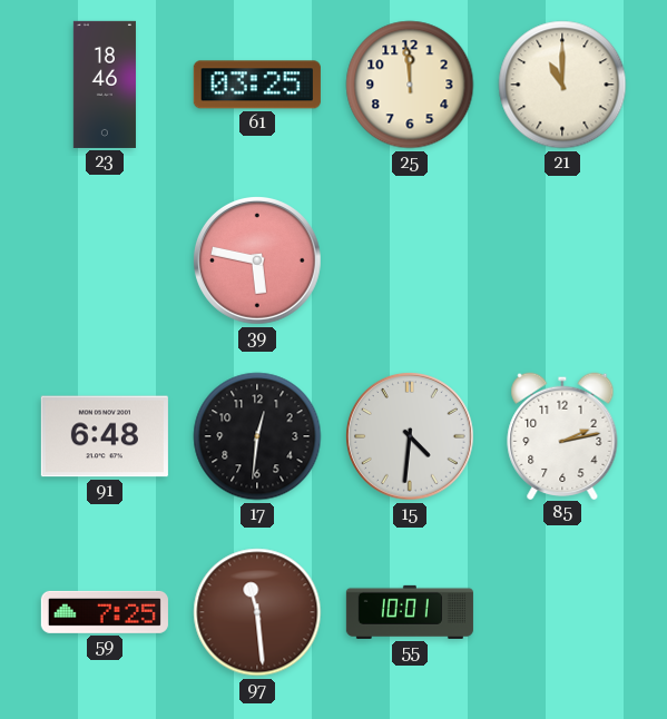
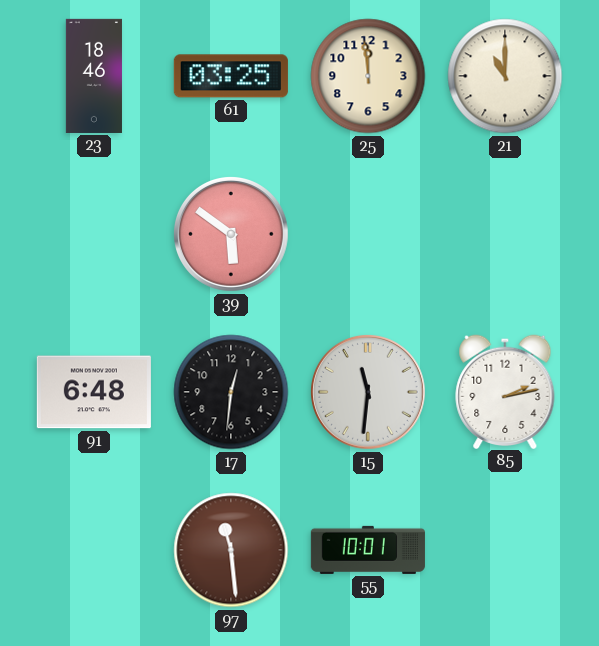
39: 5:47 -> 5:51
15: 4:31 -> 11:31
59: 7:25 -> none
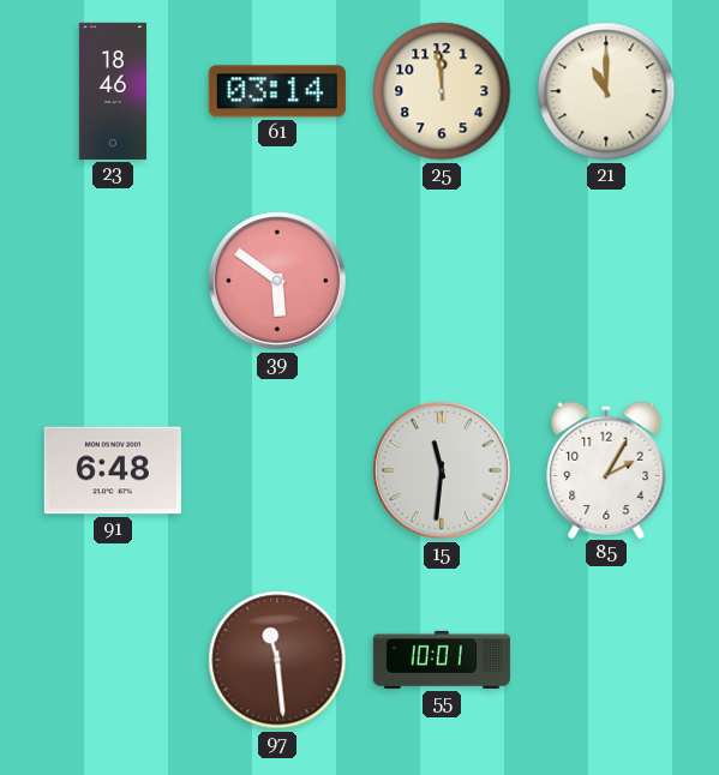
61: 03:25 -> 03:14
17: 12:31 -> none
85: 2:13 -> 2:05
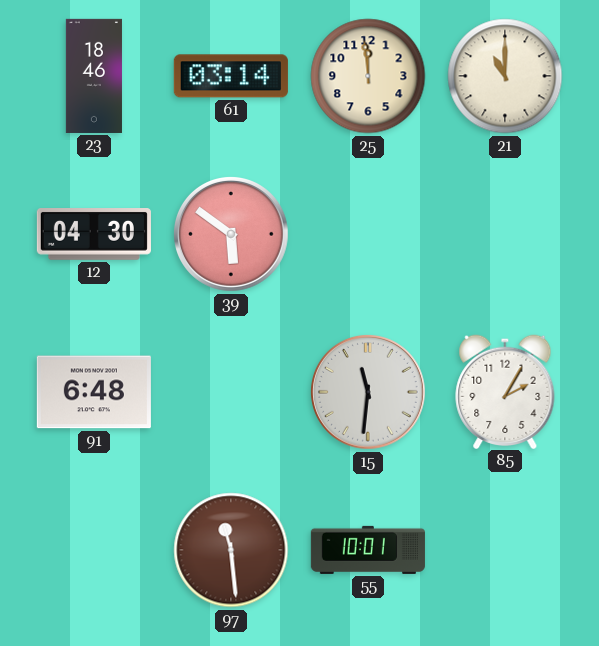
12: none -> 04:30
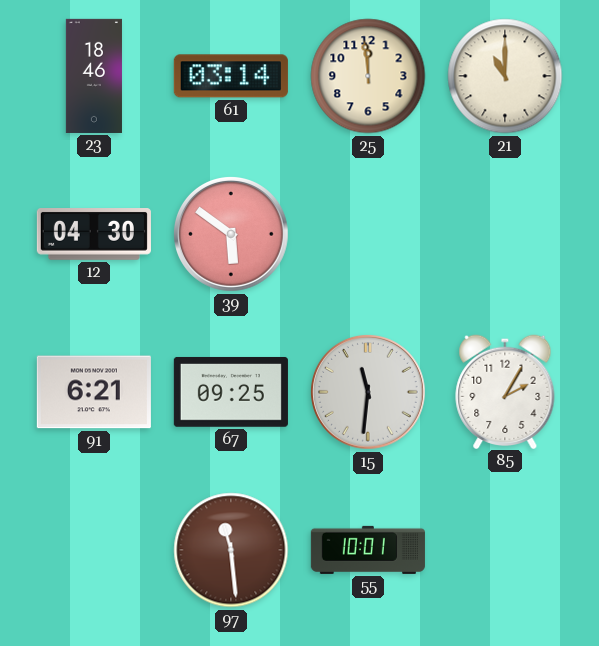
91: 6:48 -> 6:21
67: none -> 09:25
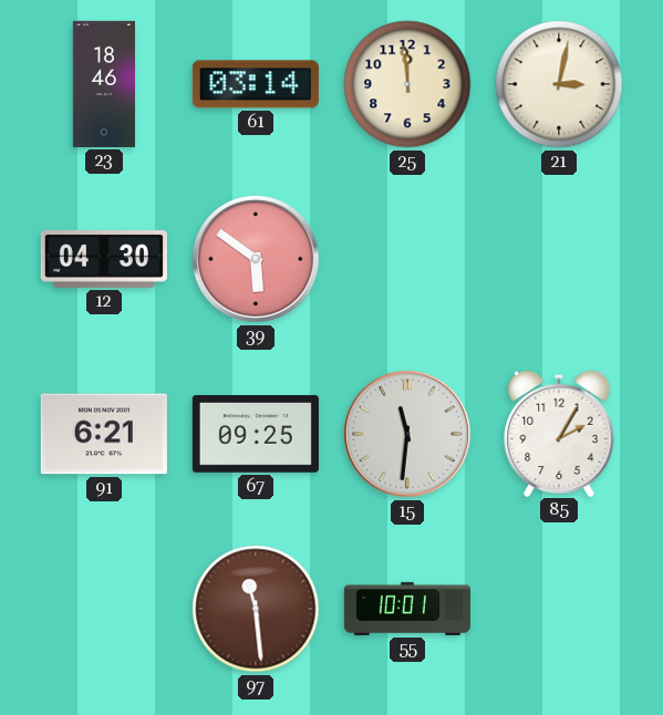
21: 11:00 -> 3:02
